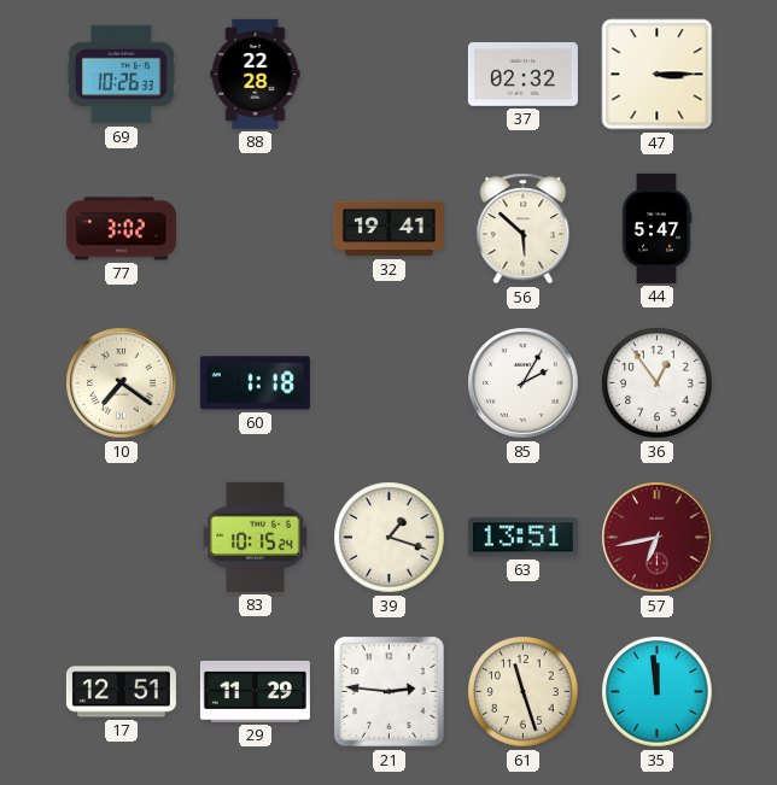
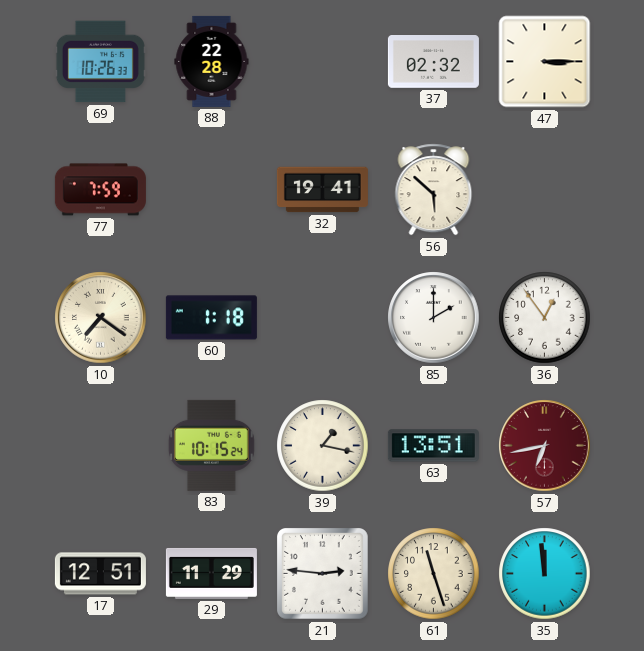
77: 3:02 -> 7:59
44: 5:47 -> none
85: 2:05 -> 2:00
39: 1:18 -> 1:17
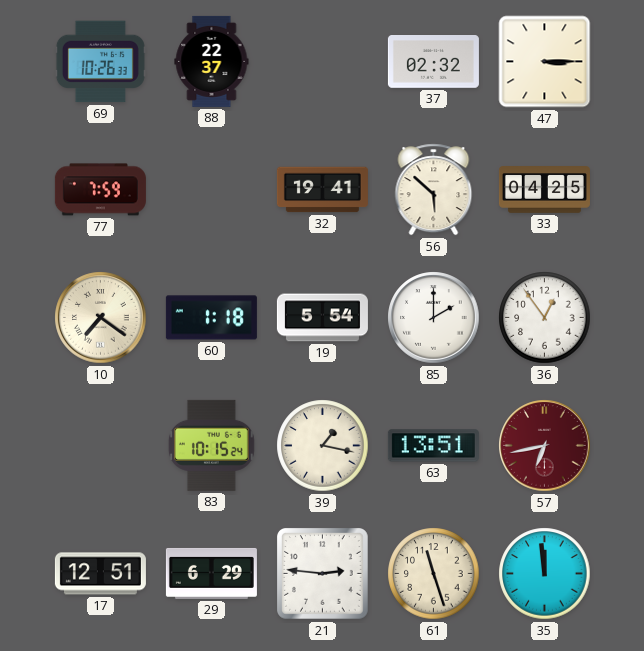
88: 22:28 -> 22:37
33: none -> 04:25
19: none -> 5:54
29: 11:29 -> 6:29
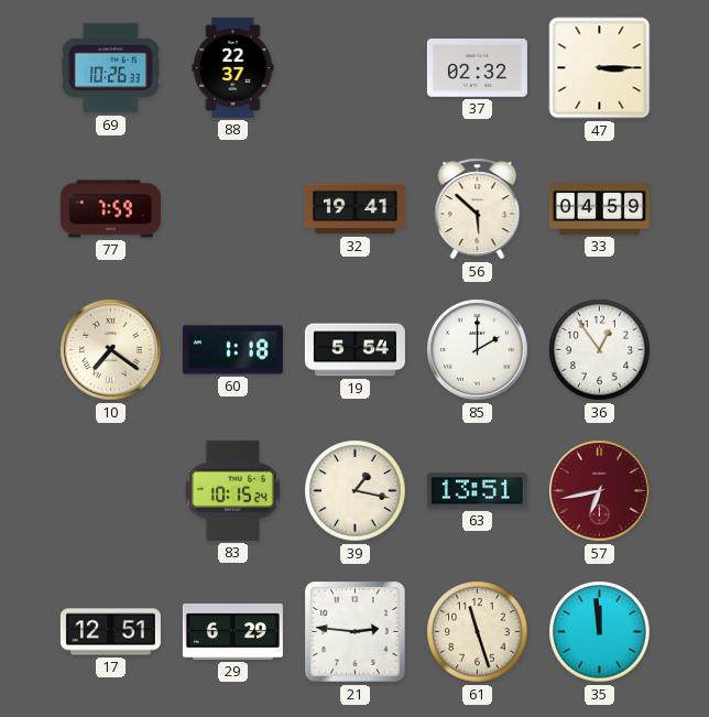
33: 04:25 -> 04:59
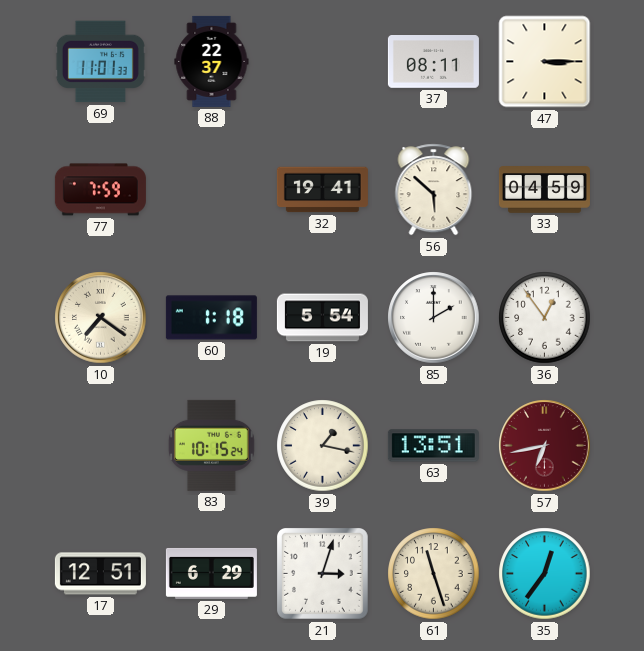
69: 10:26 -> 11:01
37: 02:32 -> 08:11
21: 2:46 -> 3:03
35: 11:59 -> 12:36
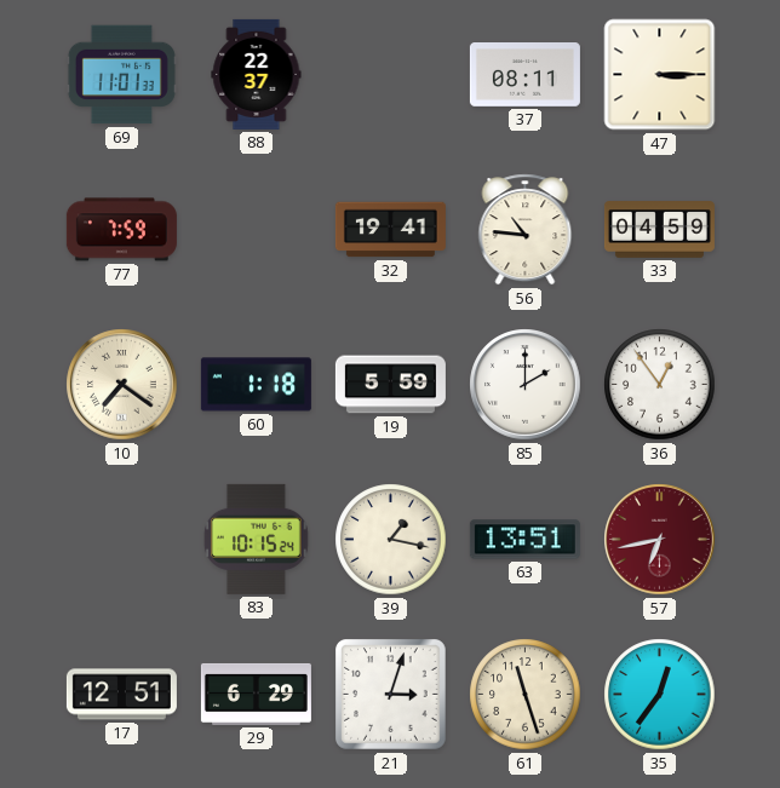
56: 5:52 -> 10:46
19: 5:54 -> 5:59
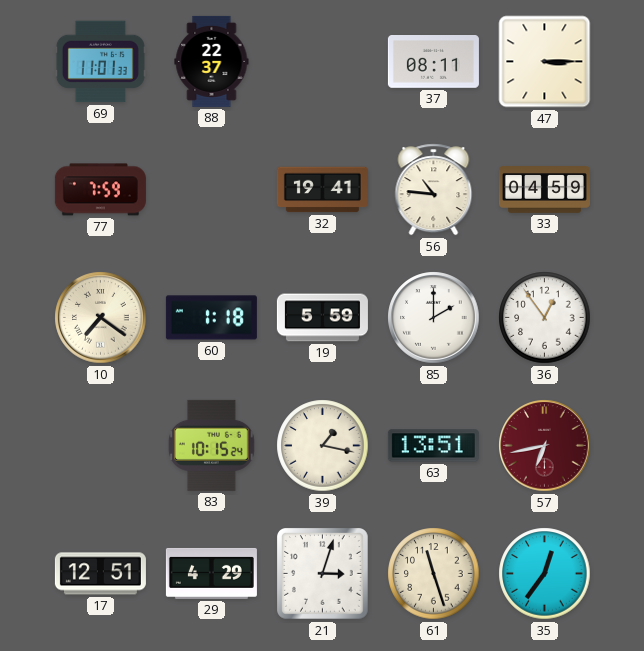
29: 6:29 -> 4:29
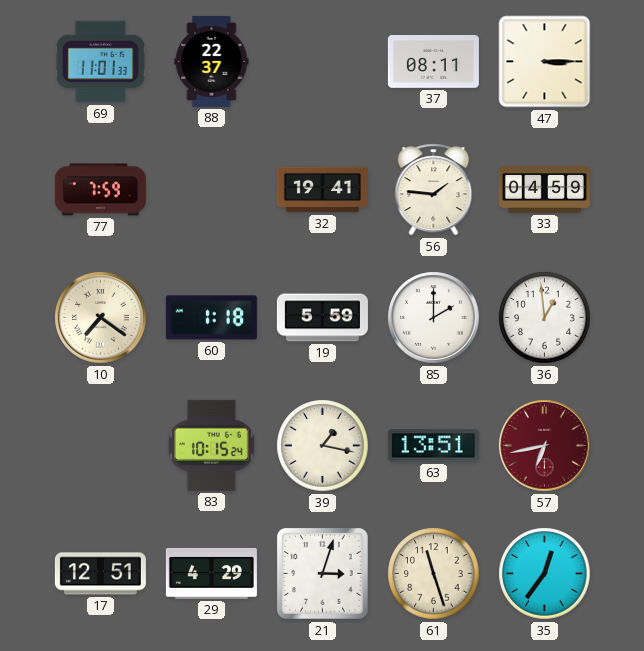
56: 10:46 -> 1:46
36: 12:54 -> 12:59
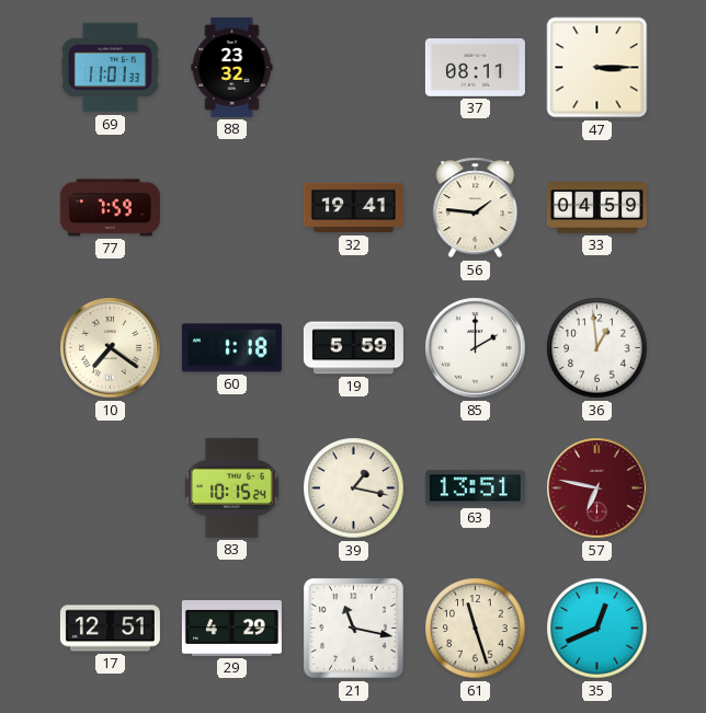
88: 22:37 -> 23:32
57: 6:43 -> 6:47
21: 3:03 -> 11:17
35: 12:36 -> 12:41
